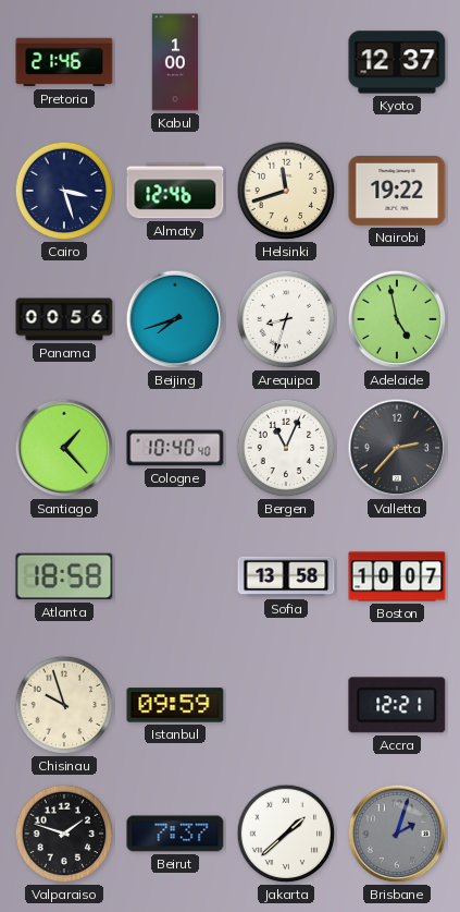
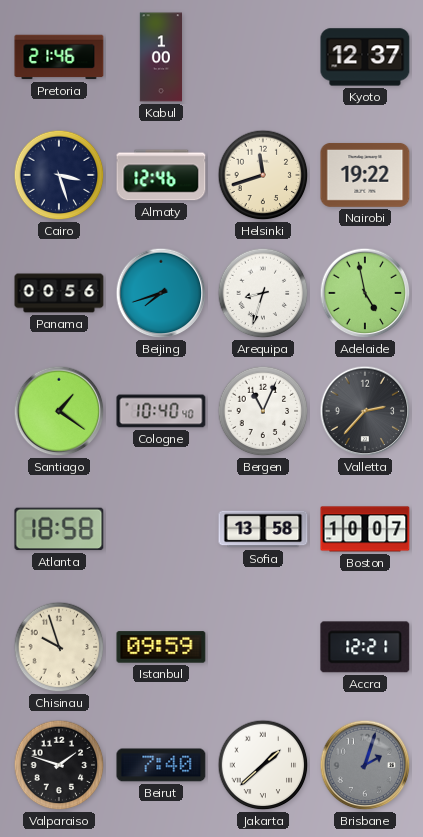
Santiago: 1:23 -> 1:21
Beirut: 7:37 -> 7:40
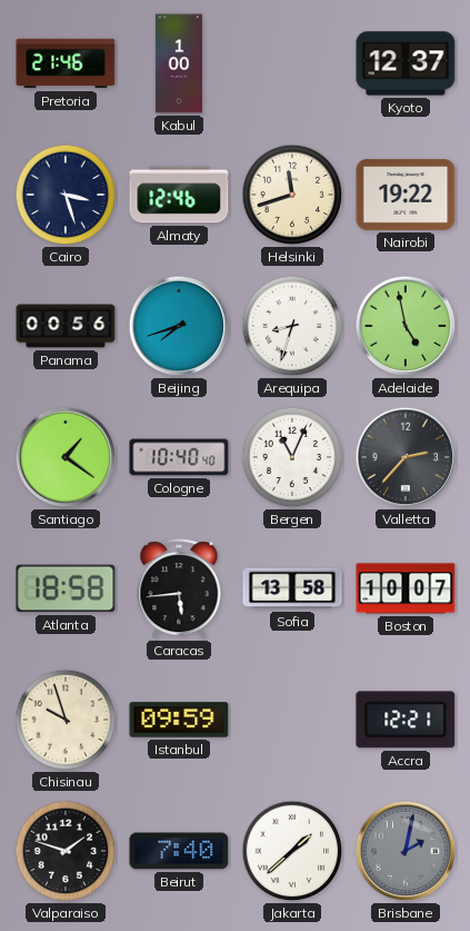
Caracas: none -> 5:44
Brisbane: 2:03 -> 2:02
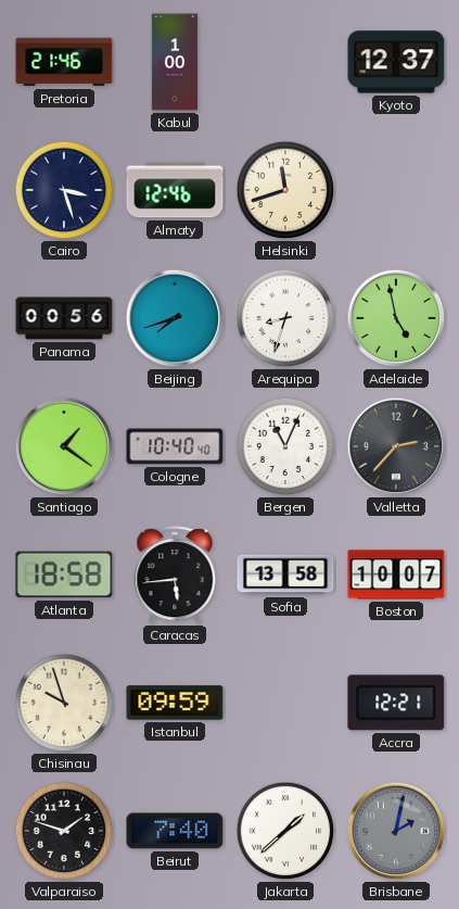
Nairobi: 19:22 -> none
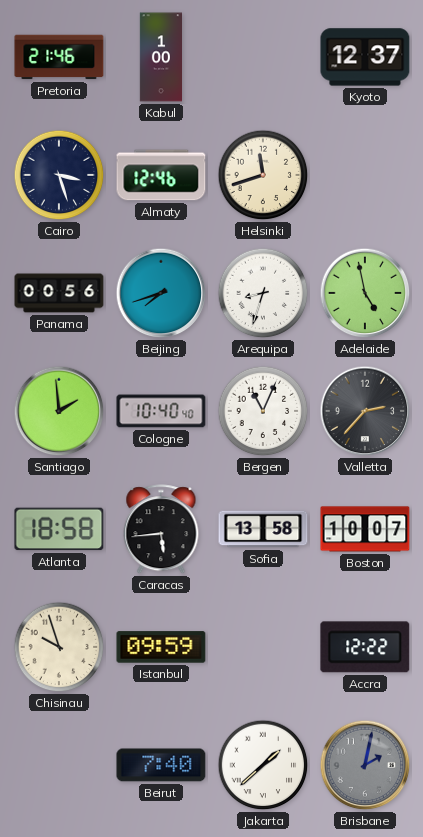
Santiago: 1:21 -> 1:59
Accra: 12:21 -> 12:22
Valparaiso: 1:48 -> none
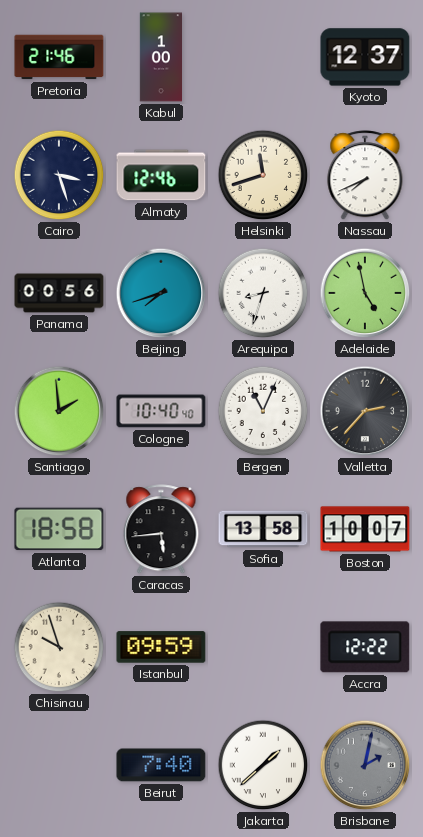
Nassau: none -> 7:41
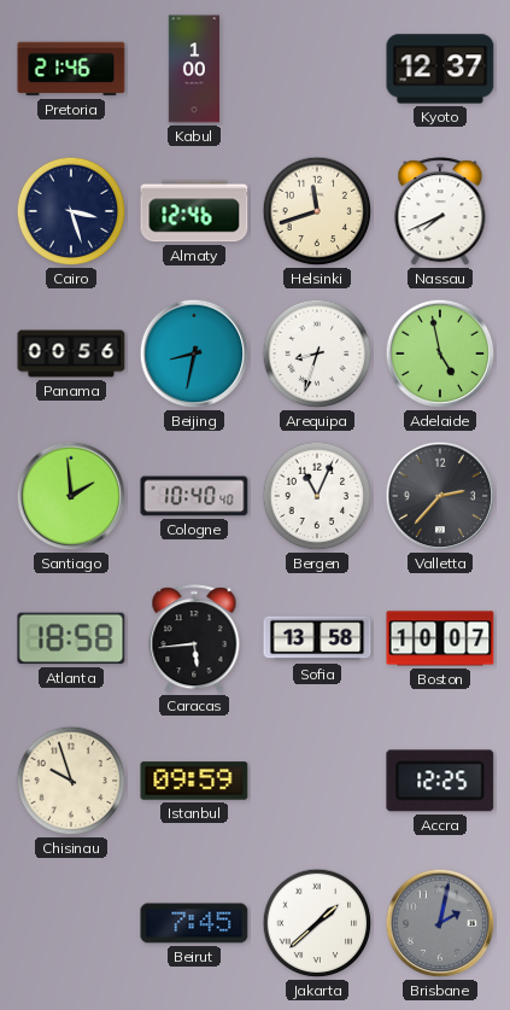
Beijing: 7:42 -> 8:32
Accra: 12:22 -> 12:25
Beirut: 7:40 -> 7:45
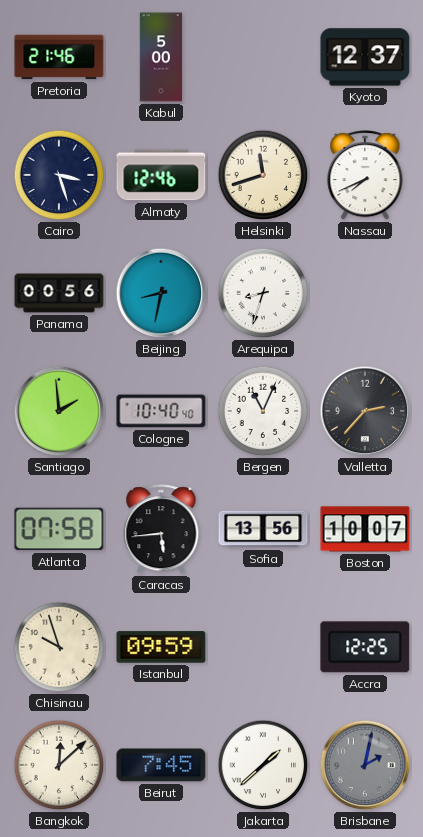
Kabul: 1:00 -> 5:00
Adelaide: 4:58 -> none
Atlanta: 18:58 -> 07:58
Sofia: 13:58 -> 13:56
Bangkok: none -> 12:08
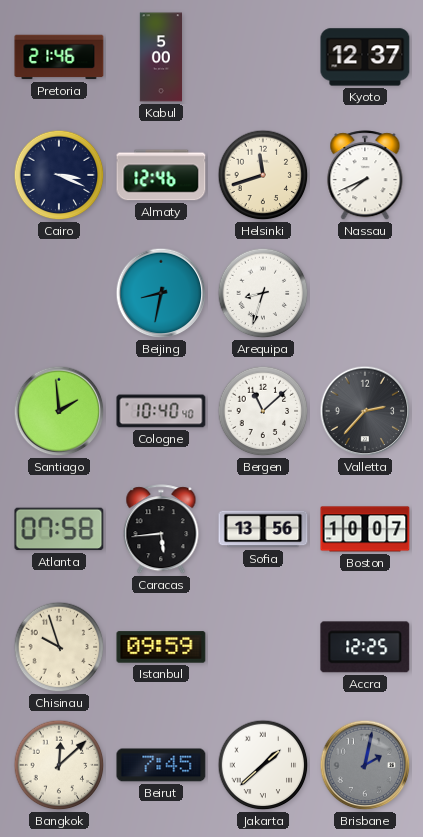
Cairo: 3:27 -> 3:19
Panama: 00:56 -> none
Bergen: 11:04 -> 11:08
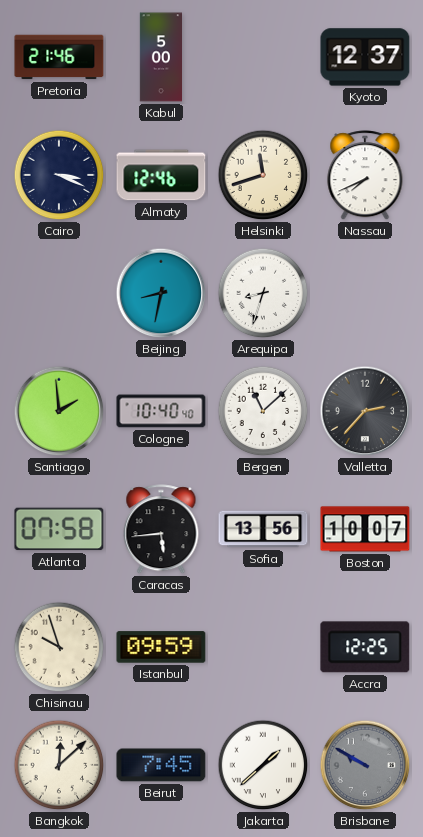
Brisbane: 2:02 -> 9:50
